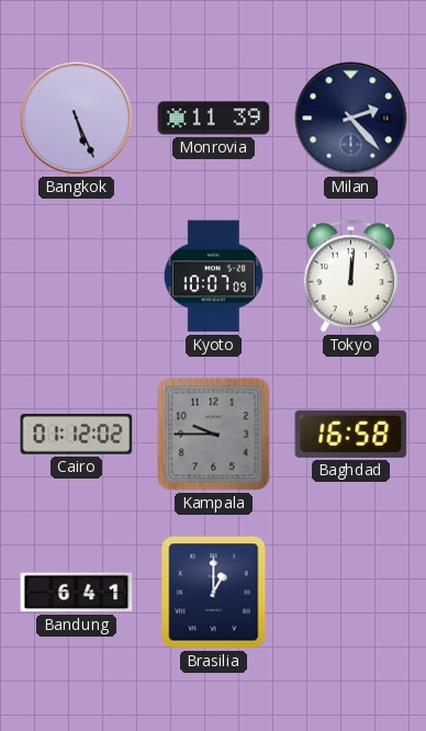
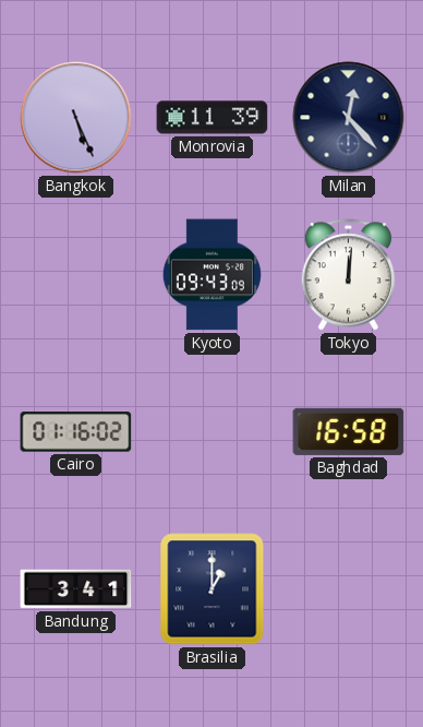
Milan: 2:23 -> 12:23
Kyoto: 10:07 -> 09:43
Cairo: 01:12 -> 01:16
Kampala: 9:45 -> none
Bandung: 6:41 -> 3:41
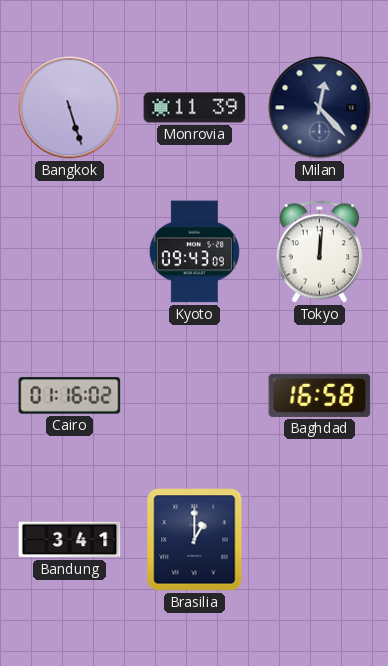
Bangkok: 5:26 -> 5:27
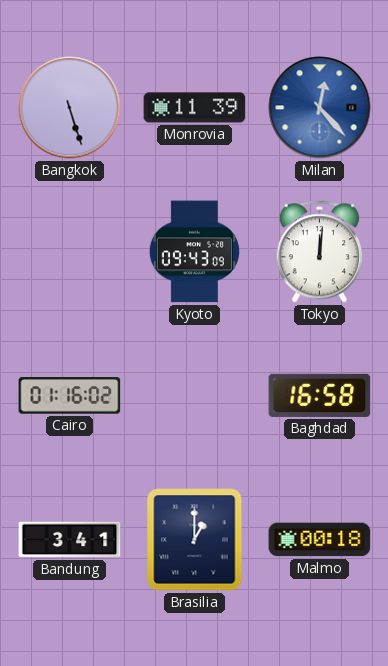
Milan dial: navy -> blue
Malmo: none -> 00:18
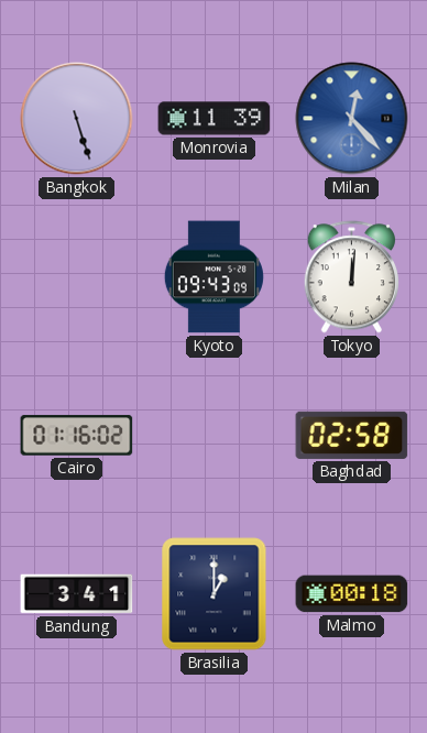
Baghdad: 16:58 -> 02:58
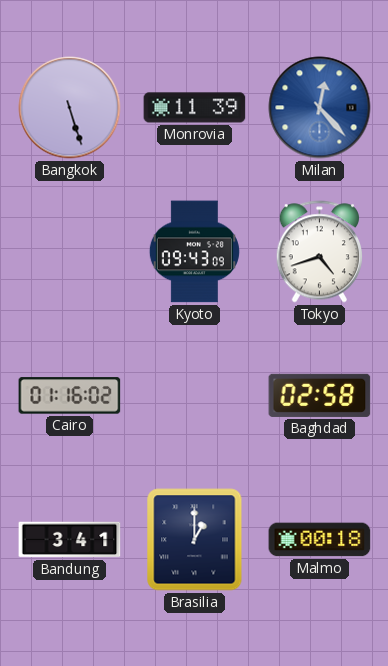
Tokyo: 12:01 -> 4:42
